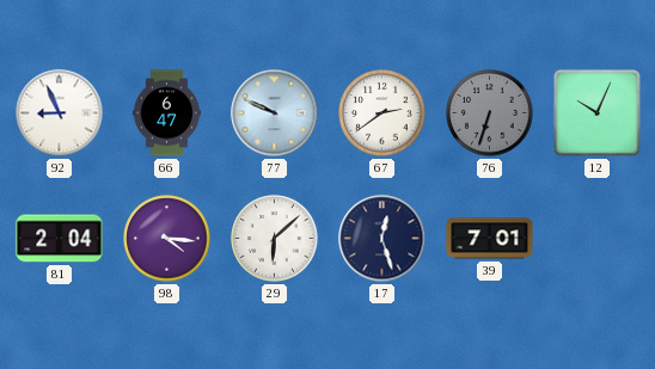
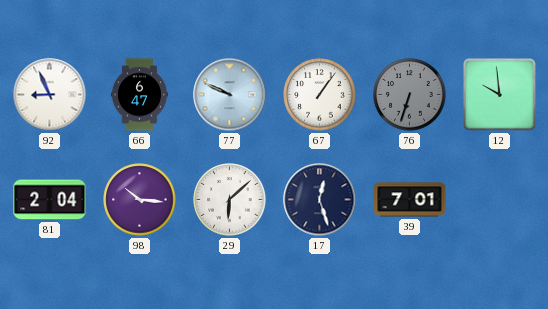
67: 2:39 -> 1:06
12: 10:04 -> 9:59
98: 4:16 -> 10:16
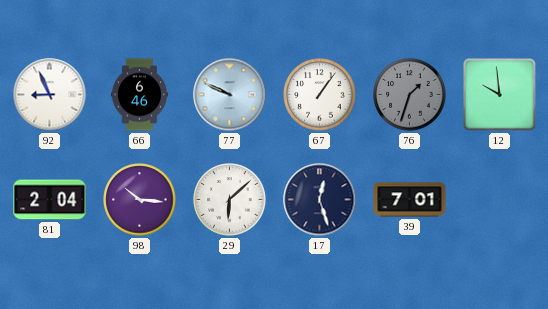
66: 6:47 -> 6:46
76: 6:33 -> 1:33
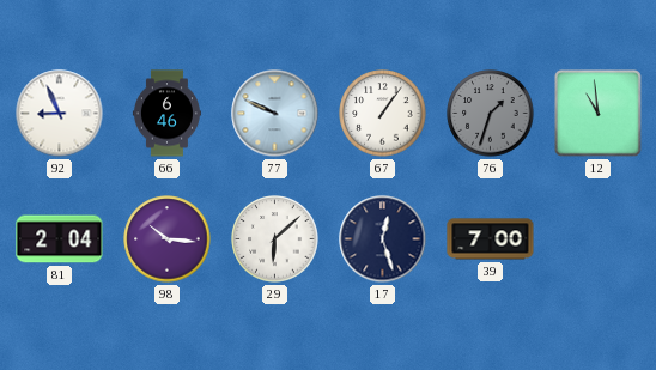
12: 9:59 -> 10:59
39: 7:01 -> 7:00
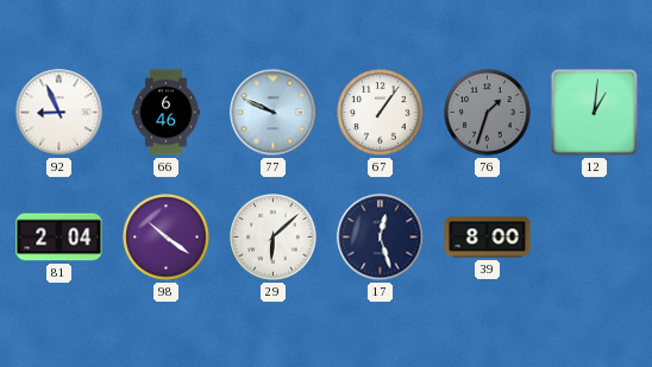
12: 10:59 -> 1:01
98: 10:16 -> 10:21
39: 7:00 -> 8:00
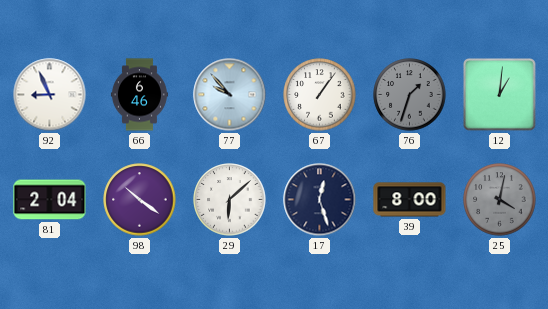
77: 9:49 -> 9:53
25: none -> 4:02
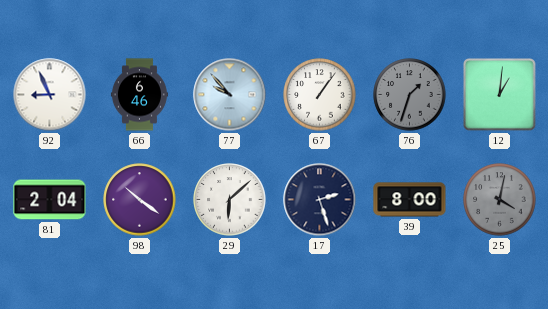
17: 12:27 -> 2:27
